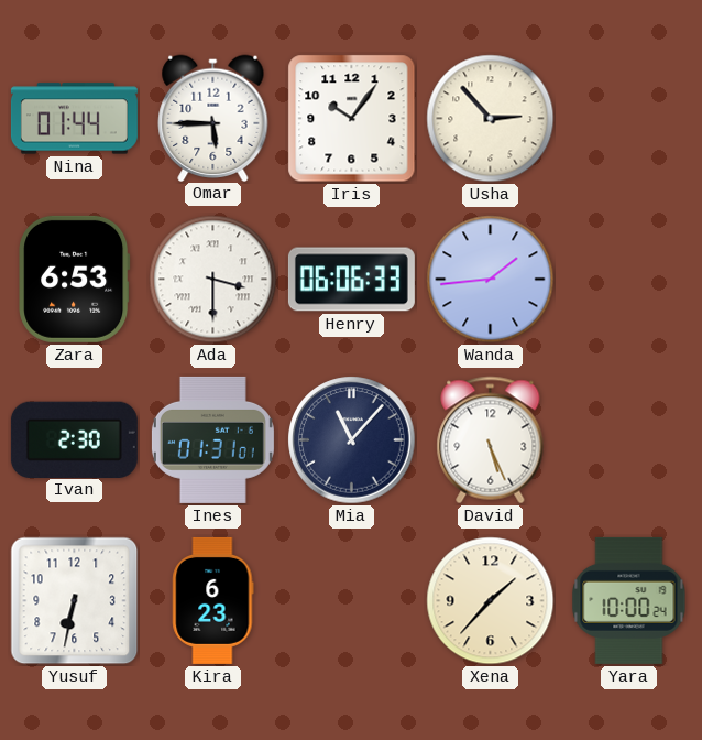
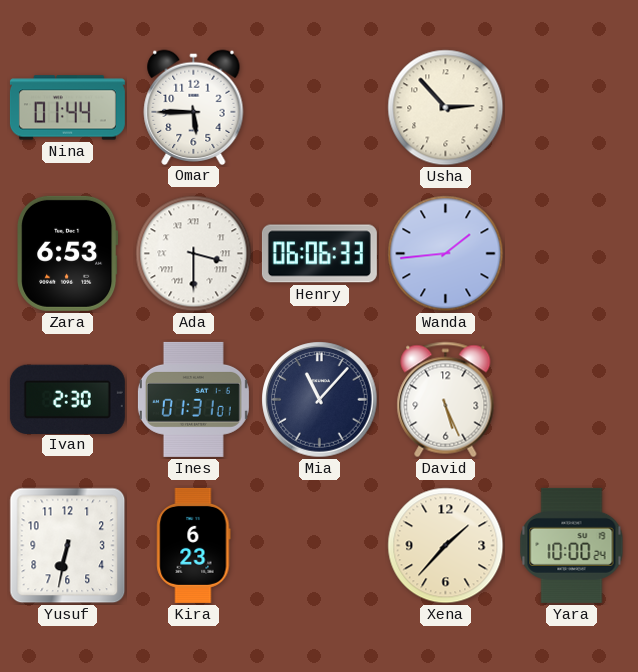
Iris: 10:06 -> none
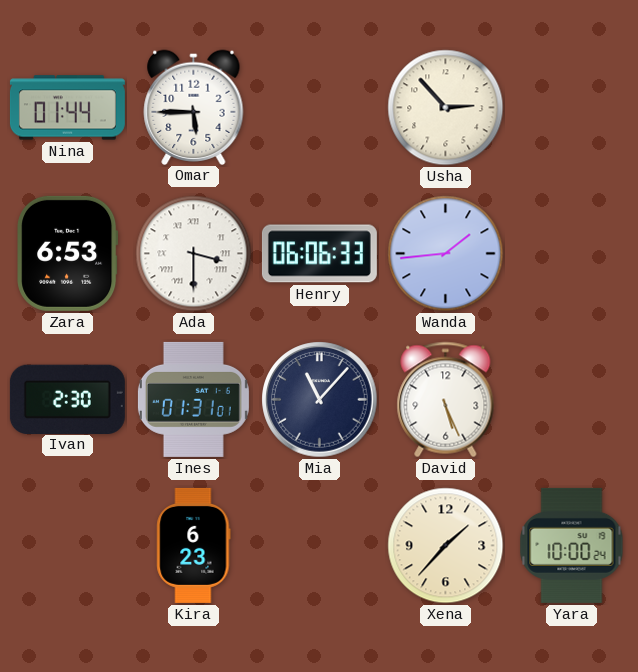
Yusuf: 6:32 -> none
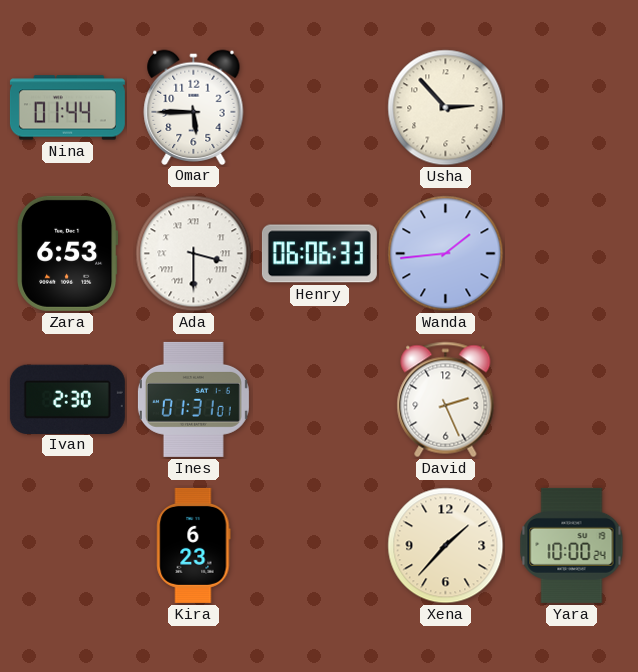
Mia: 11:07 -> none
David: 5:26 -> 2:26
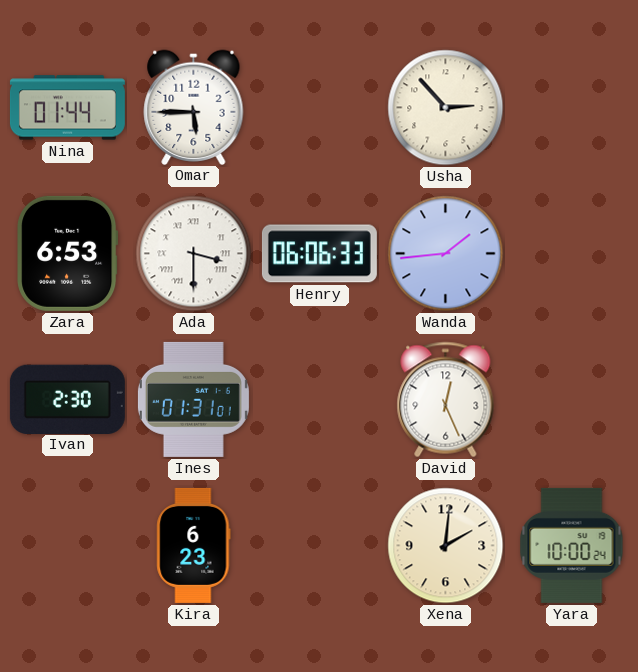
David: 2:26 -> 12:26
Xena: 1:37 -> 2:01
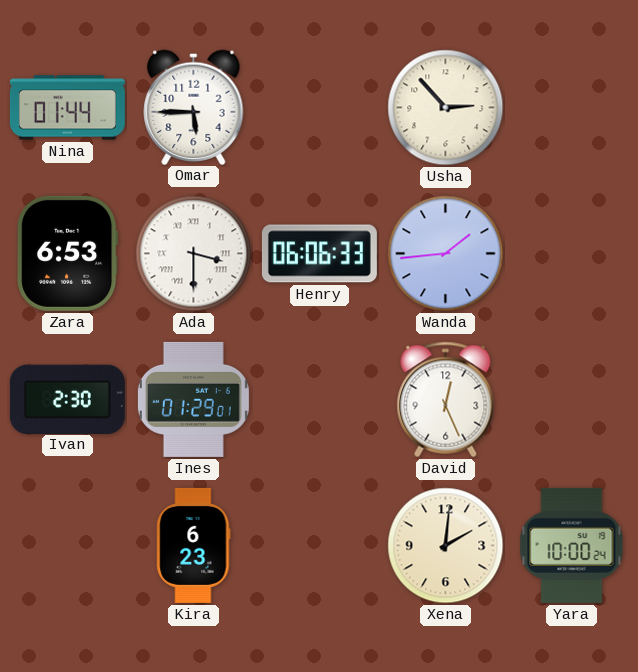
Ines: 01:31 -> 01:29
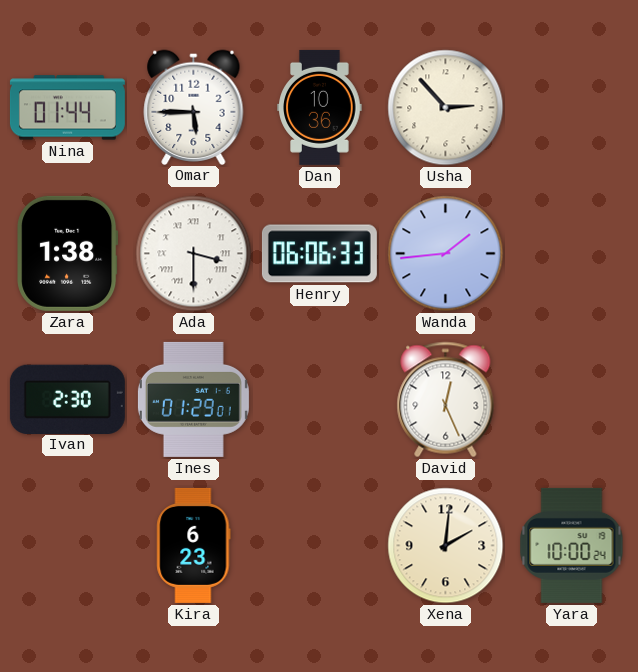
Dan: none -> 10:36
Zara: 6:53 -> 1:38
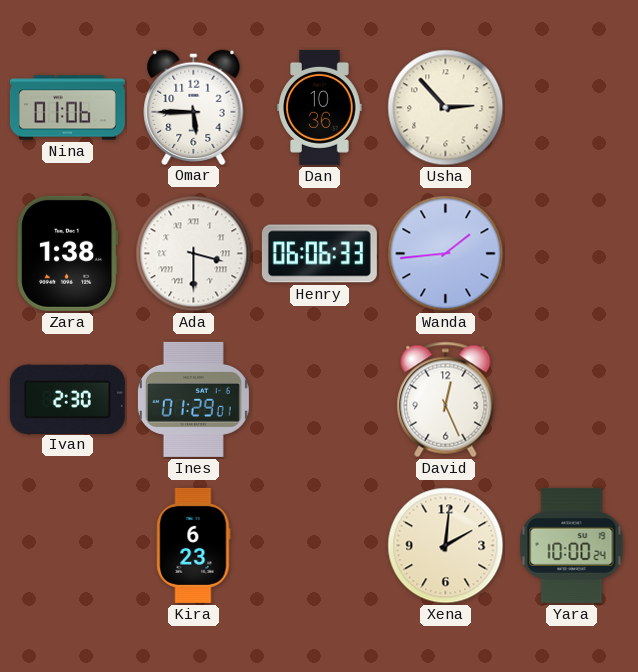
Nina: 01:44 -> 01:06
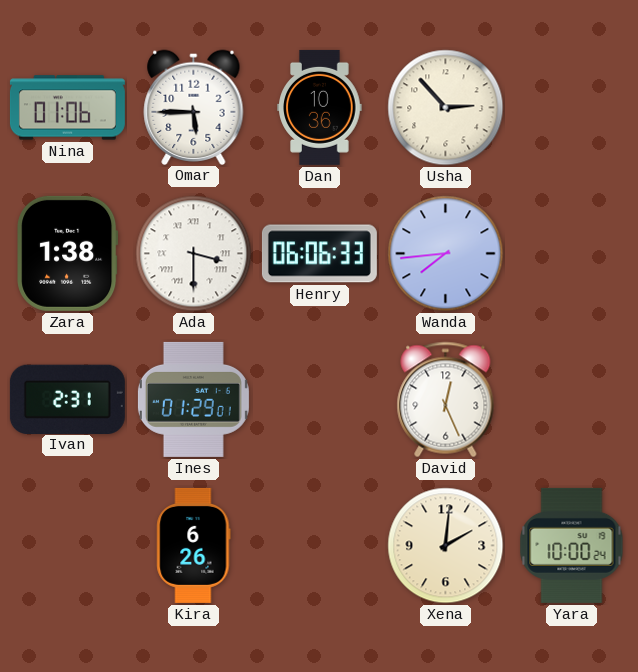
Wanda: 1:44 -> 7:44
Ivan: 2:30 -> 2:31
Kira: 6:23 -> 6:26
